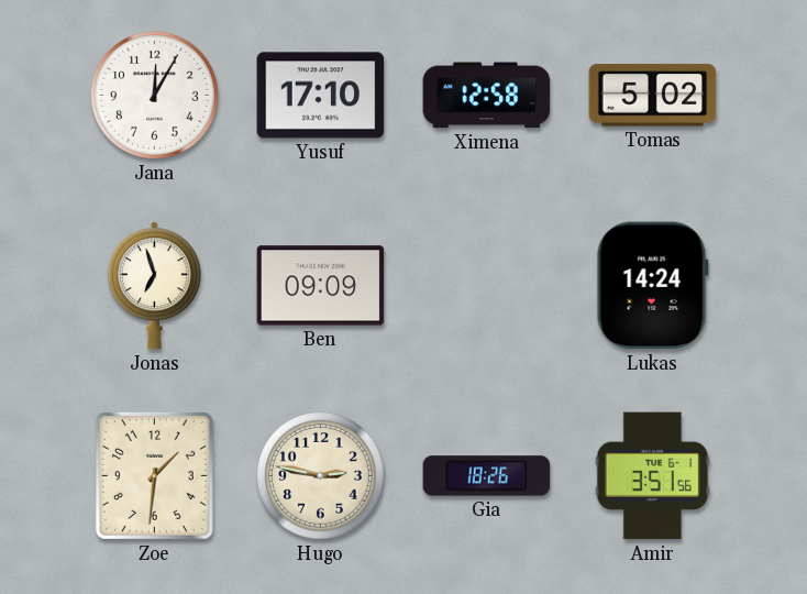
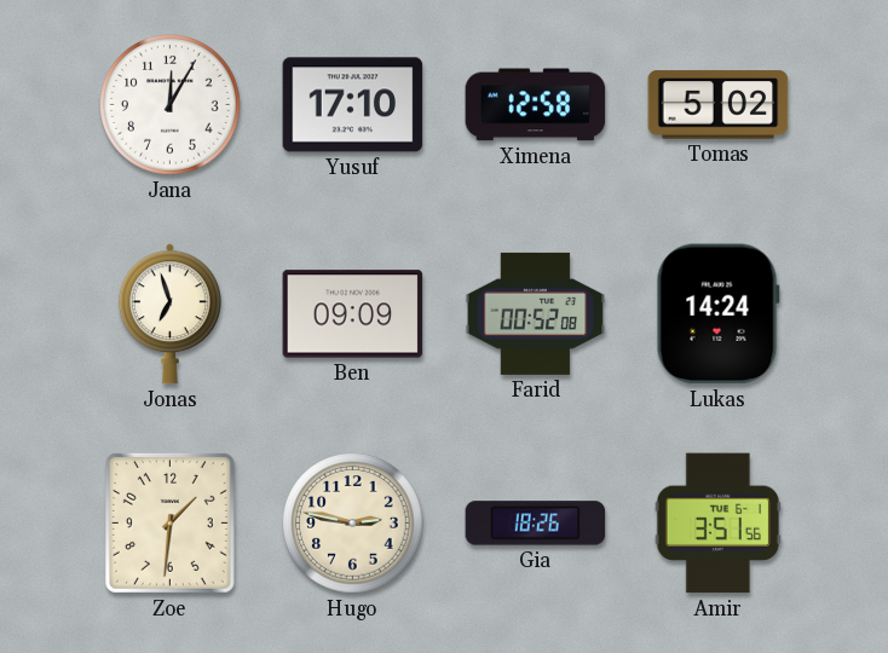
Farid: none -> 00:52
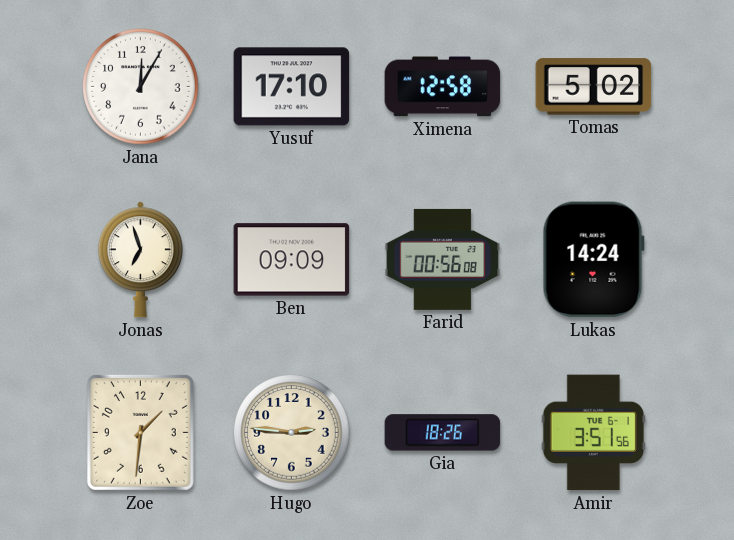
Farid: 00:52 -> 00:56
Hugo: 2:47 -> 2:46
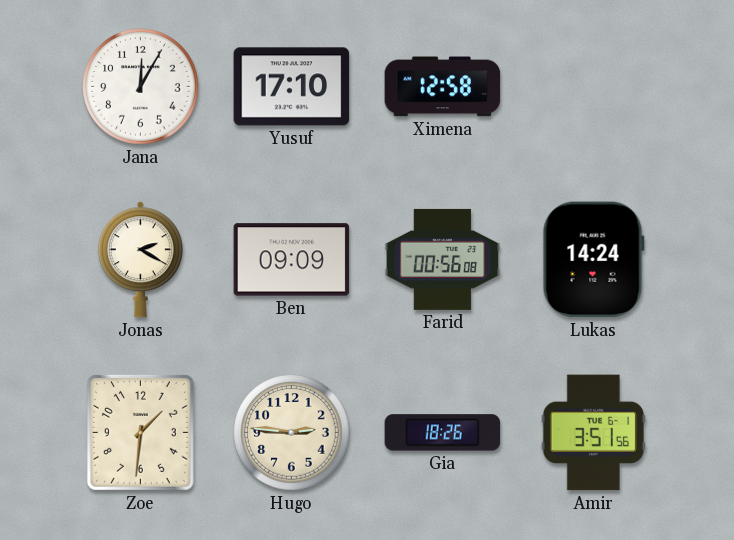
Tomas: 5:02 -> none
Jonas: 6:57 -> 2:20
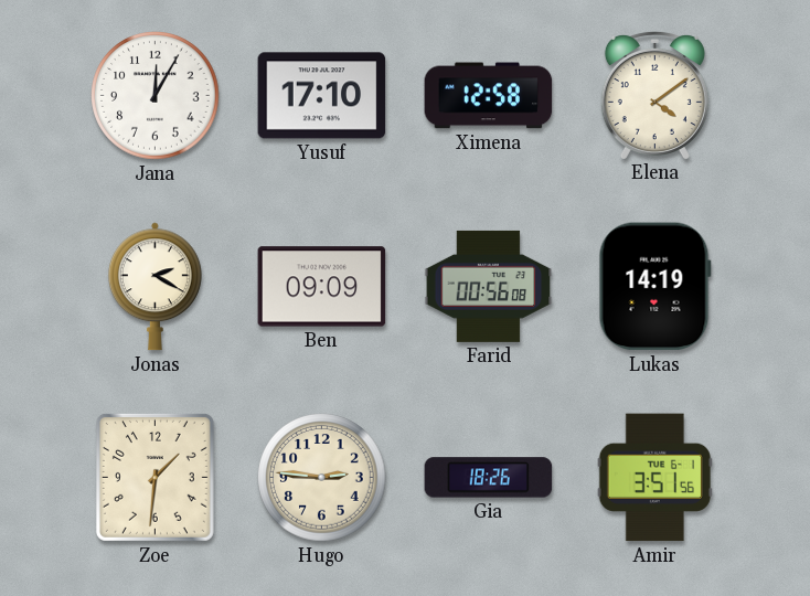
Elena: none -> 4:09
Lukas: 14:24 -> 14:19
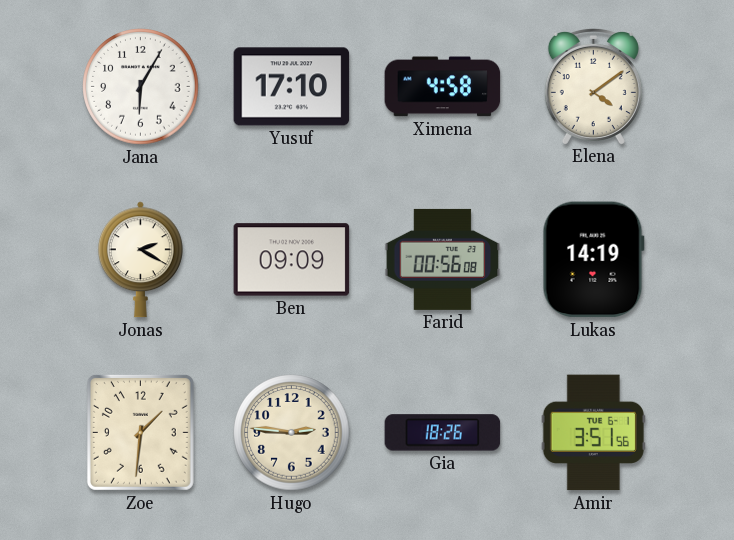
Jana: 12:05 -> 6:05
Ximena: 12:58 -> 4:58
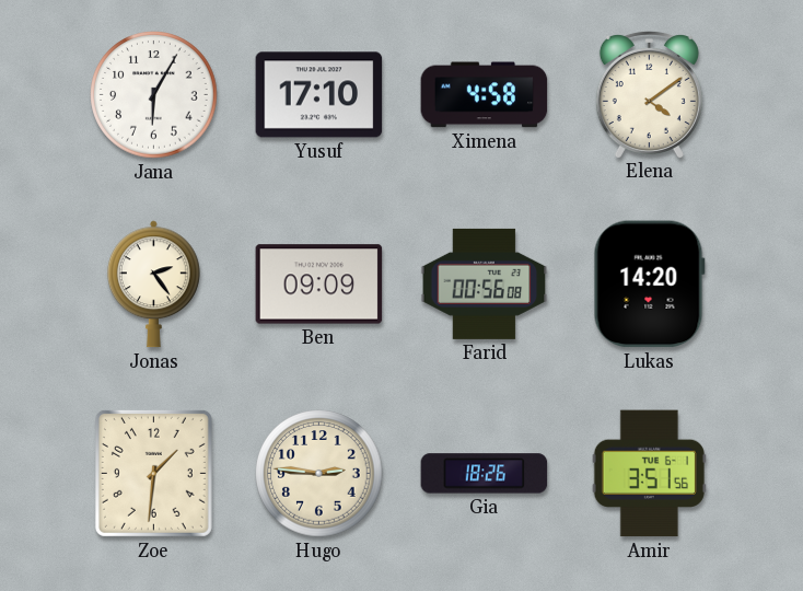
Jonas: 2:20 -> 2:24
Lukas: 14:19 -> 14:20
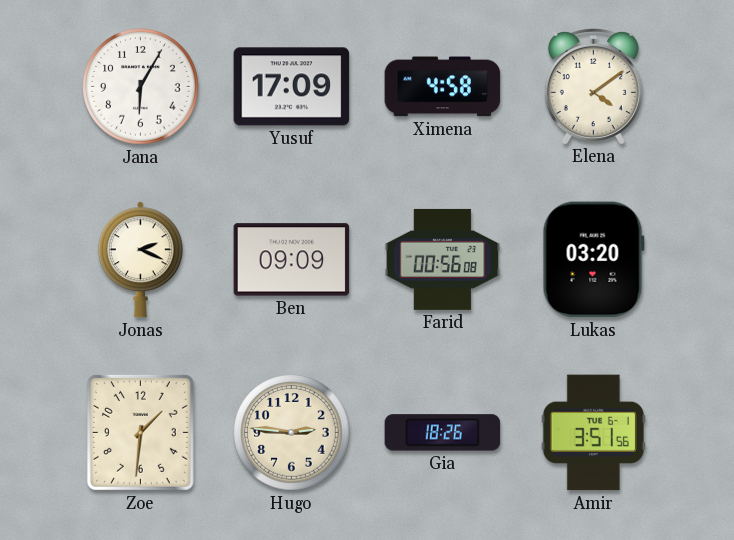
Yusuf: 17:10 -> 17:09
Jonas: 2:24 -> 2:19
Lukas: 14:20 -> 03:20
